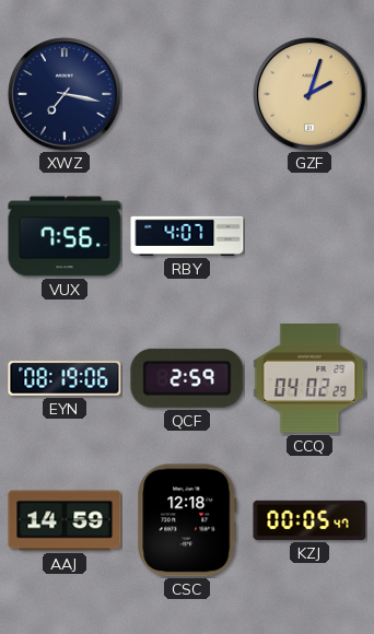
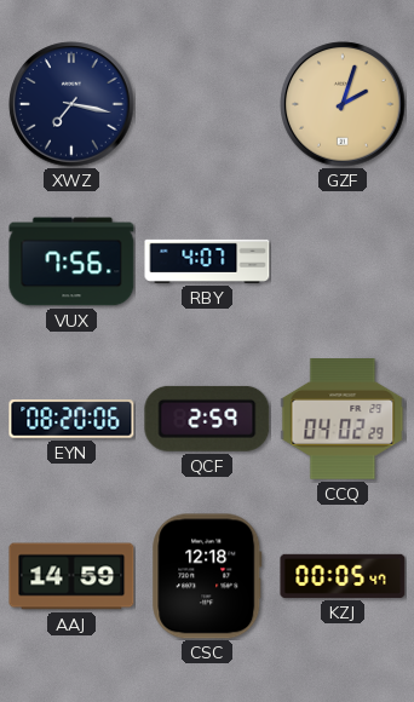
EYN: 08:19 -> 08:20
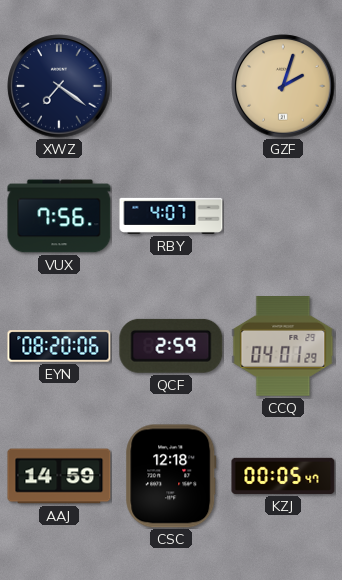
XWZ: 7:17 -> 7:21
CCQ: 04:02 -> 04:01
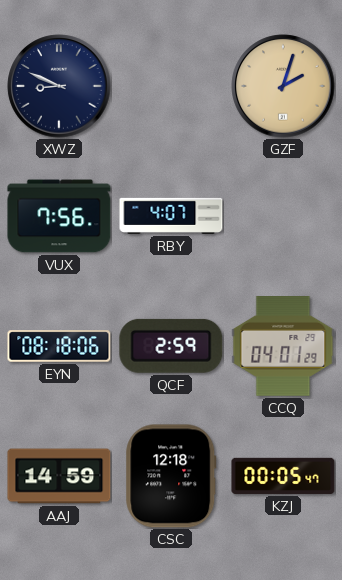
XWZ: 7:21 -> 8:49
EYN: 08:20 -> 08:18
